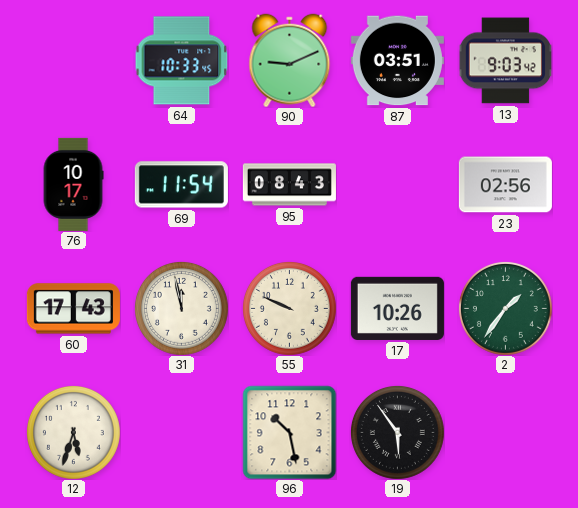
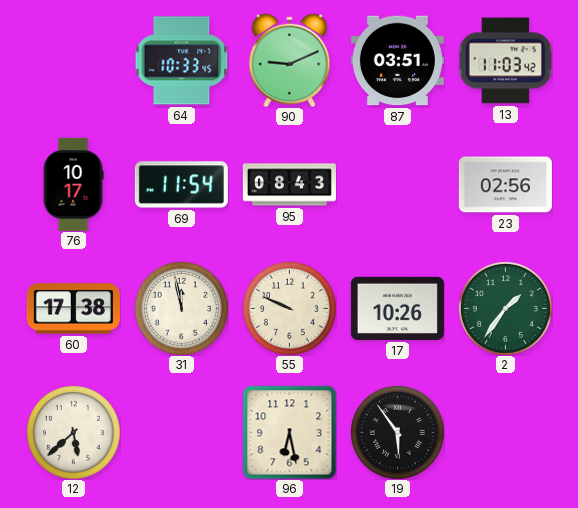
13: 9:03 -> 11:03
60: 17:43 -> 17:38
12: 5:33 -> 5:38
96: 10:28 -> 6:28
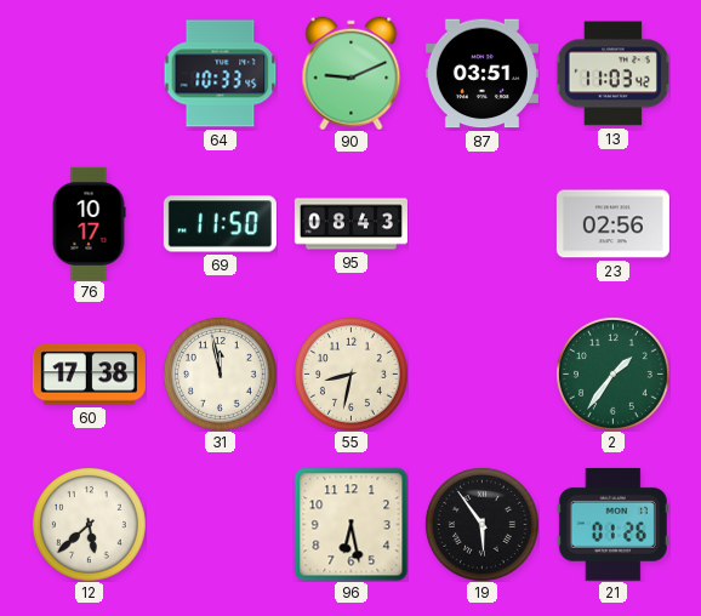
69: 11:54 -> 11:50
55: 9:49 -> 8:32
17: 10:26 -> none
21: none -> 01:26
